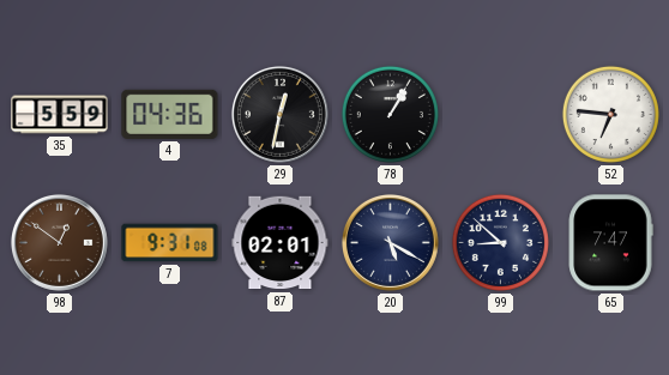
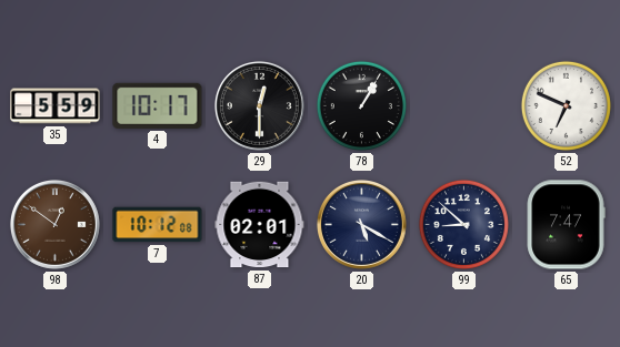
4: 04:36 -> 10:17
29: 12:32 -> 12:30
52: 6:46 -> 6:49
7: 9:31 -> 10:12
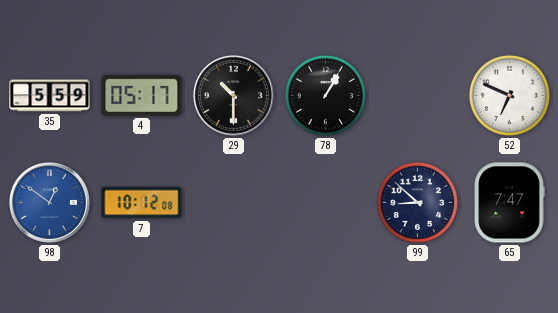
4: 10:17 -> 05:17
29: 12:30 -> 10:30
98 dial: brown -> blue
87: 02:01 -> none
20: 5:20 -> none
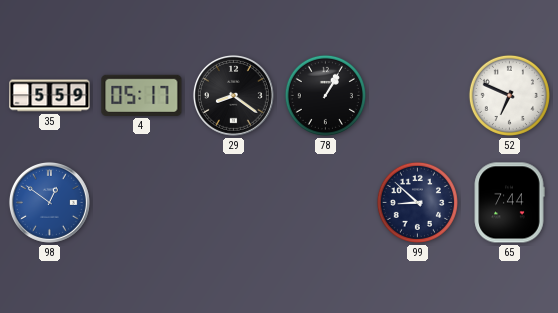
29: 10:30 -> 8:21
7: 10:12 -> none
65: 7:47 -> 7:44
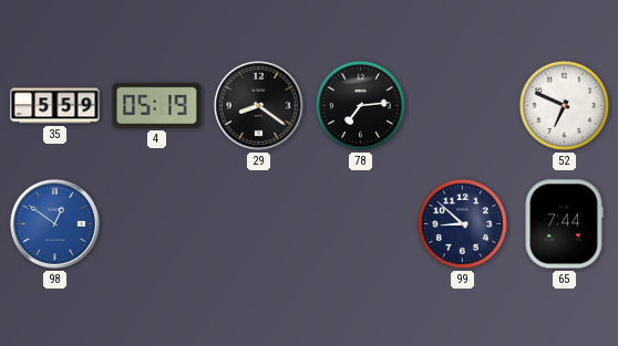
4: 05:17 -> 05:19
78: 1:05 -> 7:14
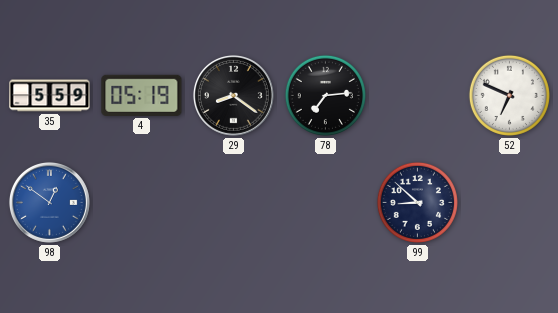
65: 7:44 -> none
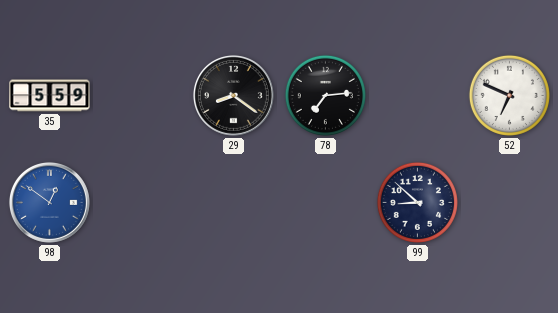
4: 05:19 -> none
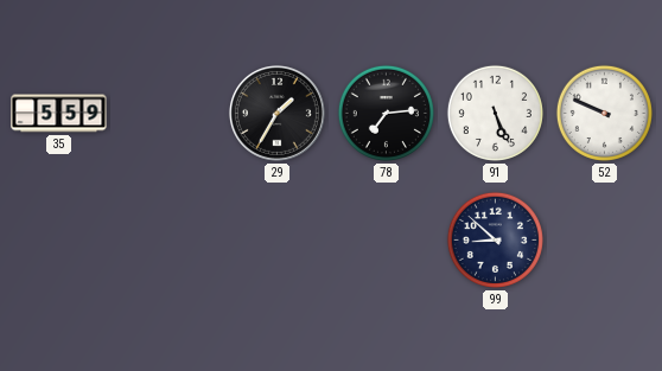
29: 8:21 -> 1:35
91: none -> 5:26
52: 6:49 -> 9:49
98: 12:51 -> none
